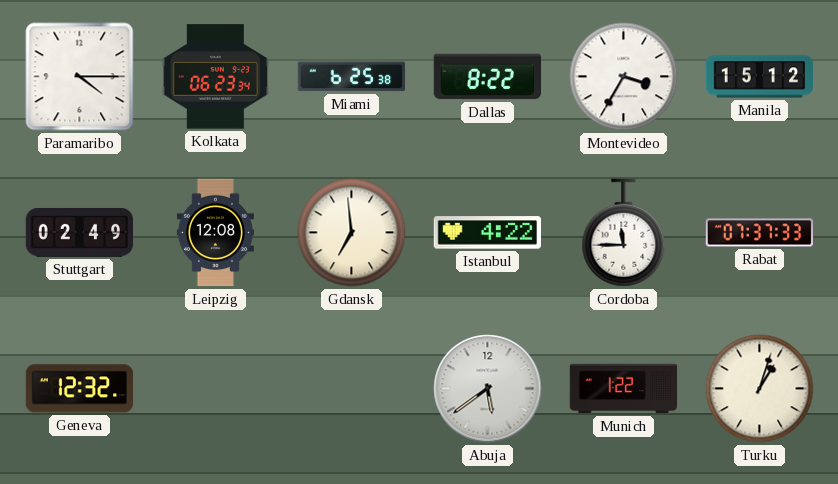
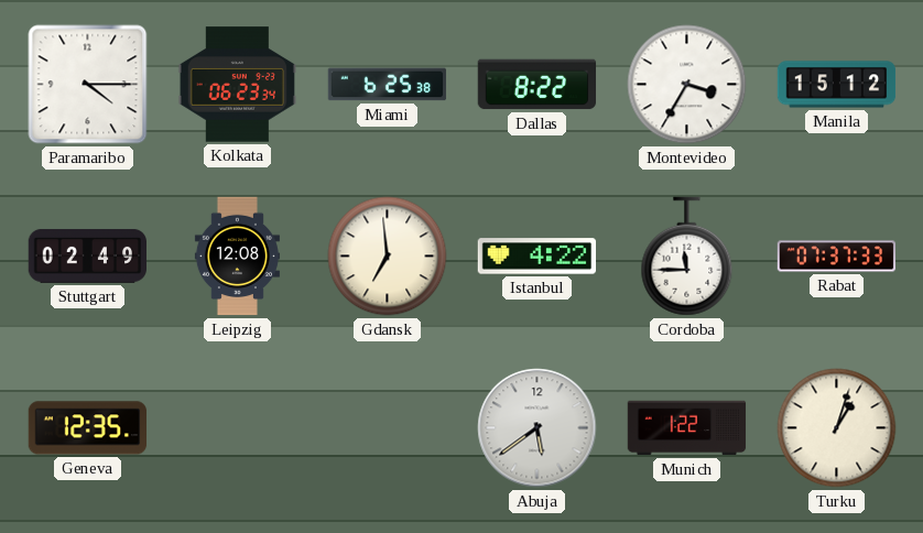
Geneva: 12:32 -> 12:35
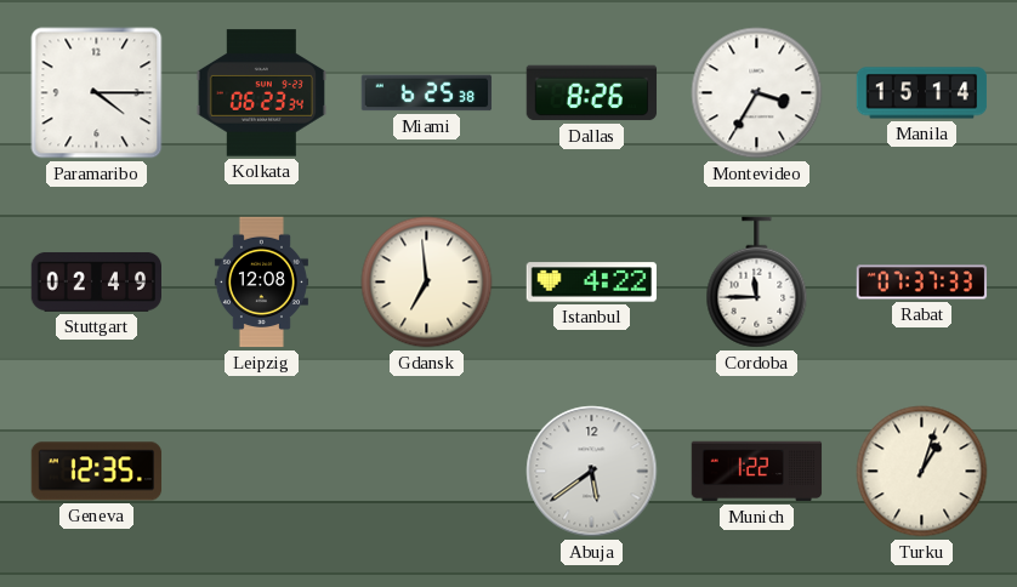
Dallas: 8:22 -> 8:26
Manila: 15:12 -> 15:14
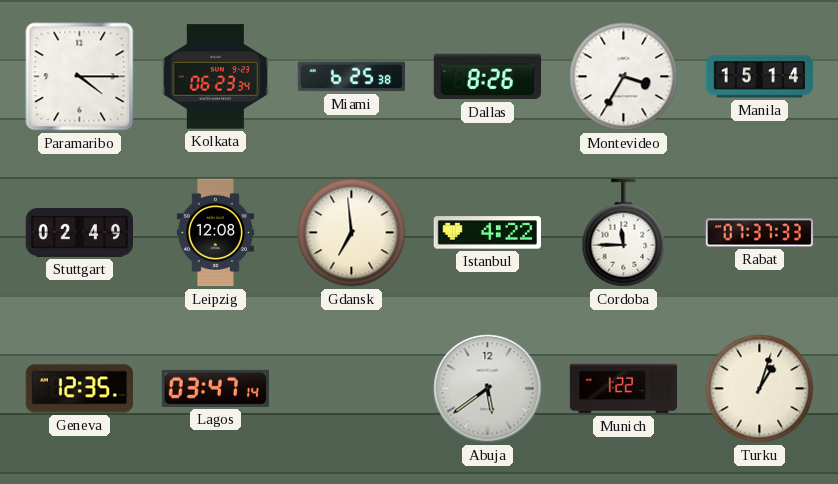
Lagos: none -> 03:47
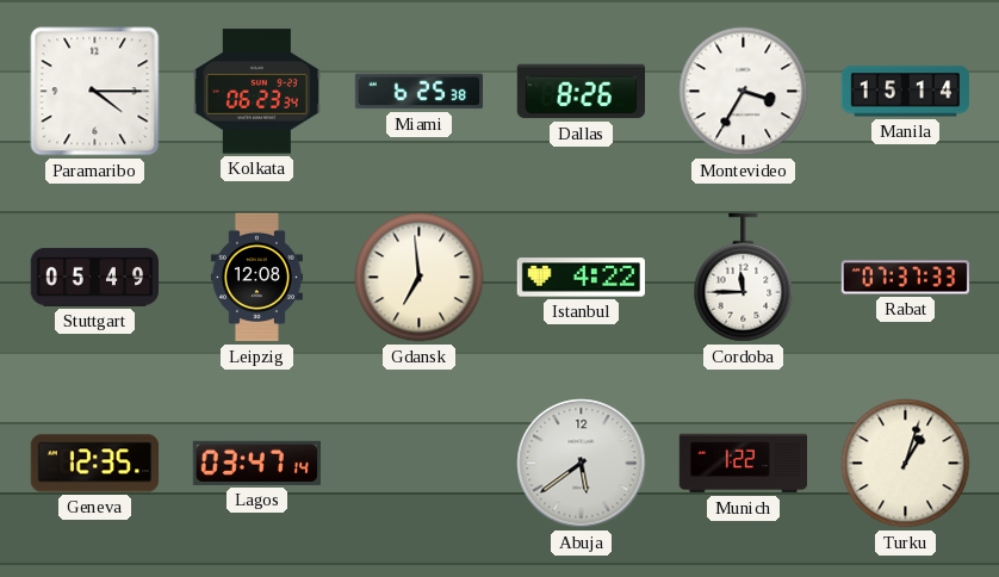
Stuttgart: 02:49 -> 05:49
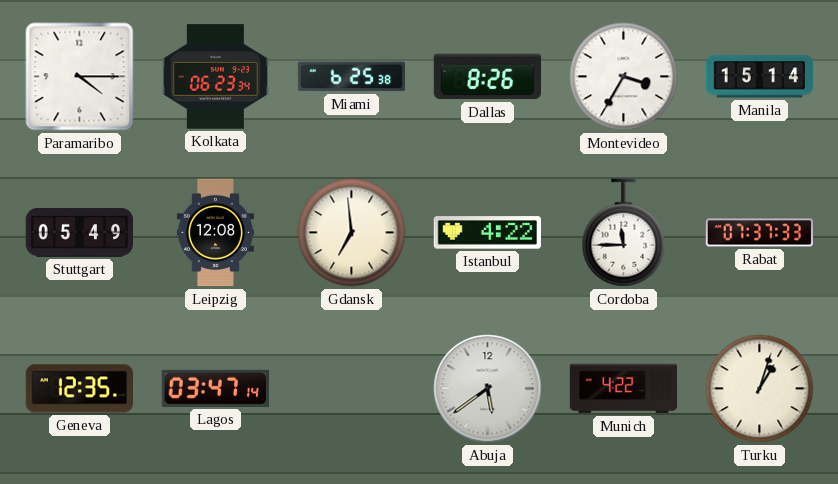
Munich: 1:22 -> 4:22
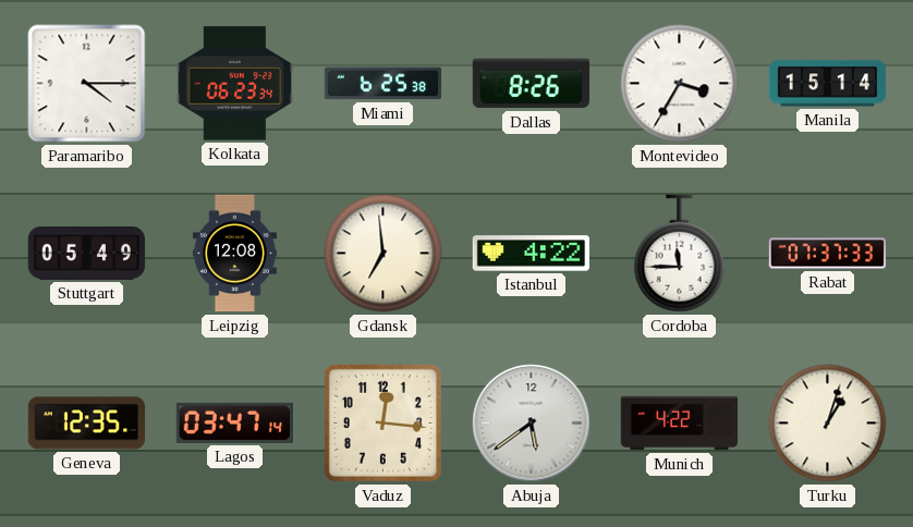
Vaduz: none -> 12:16
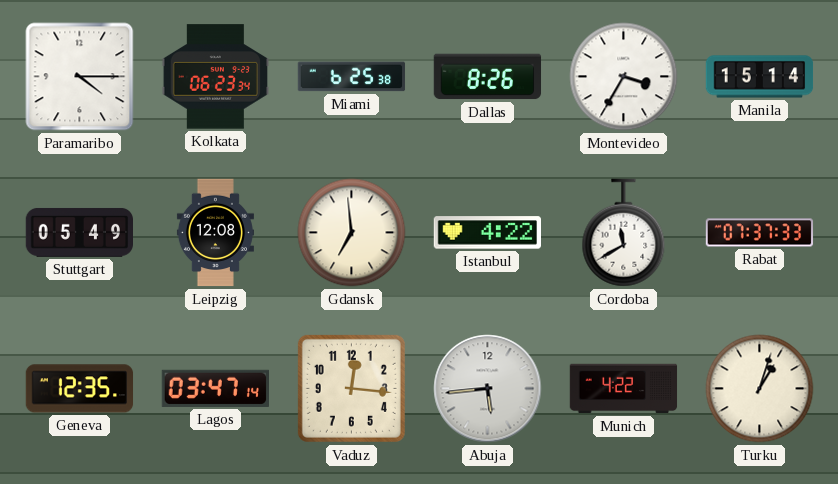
Cordoba: 11:45 -> 11:40
Abuja: 5:39 -> 5:44
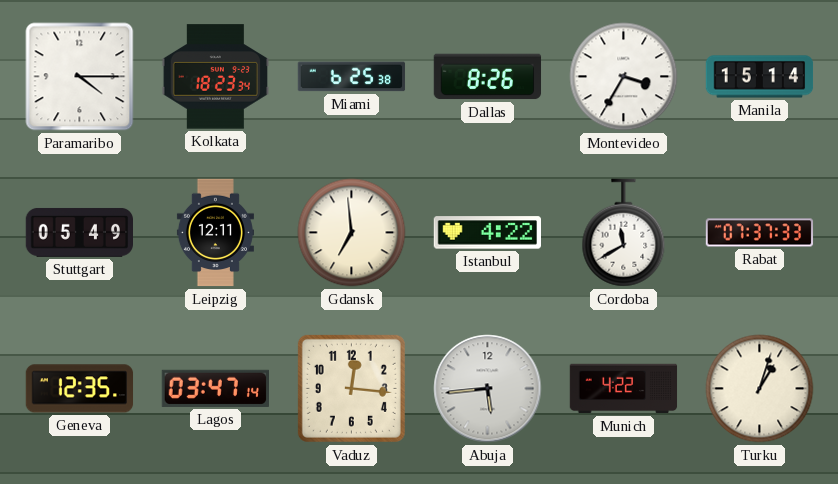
Kolkata: 06:23 -> 18:23
Leipzig: 12:08 -> 12:11
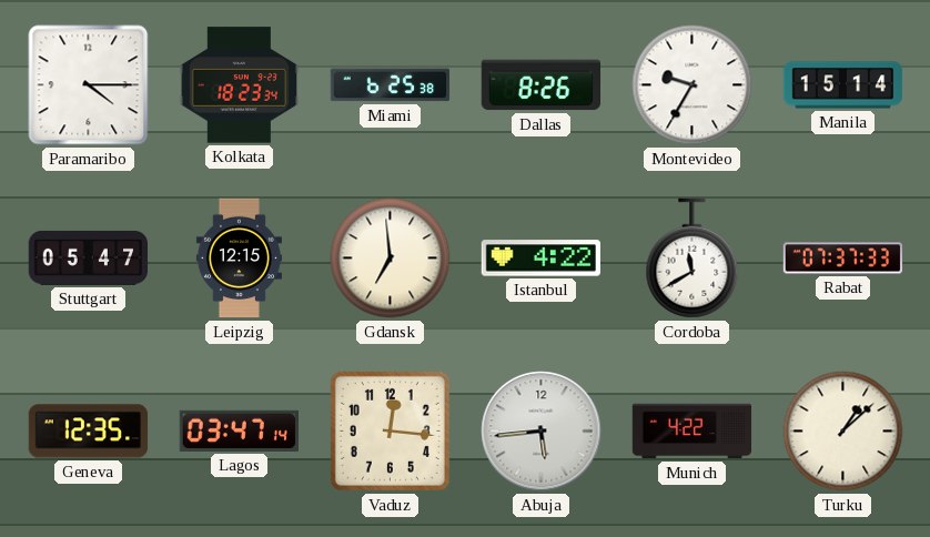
Montevideo: 3:35 -> 9:35
Stuttgart: 05:49 -> 05:47
Leipzig: 12:11 -> 12:15
Turku: 1:03 -> 1:08
